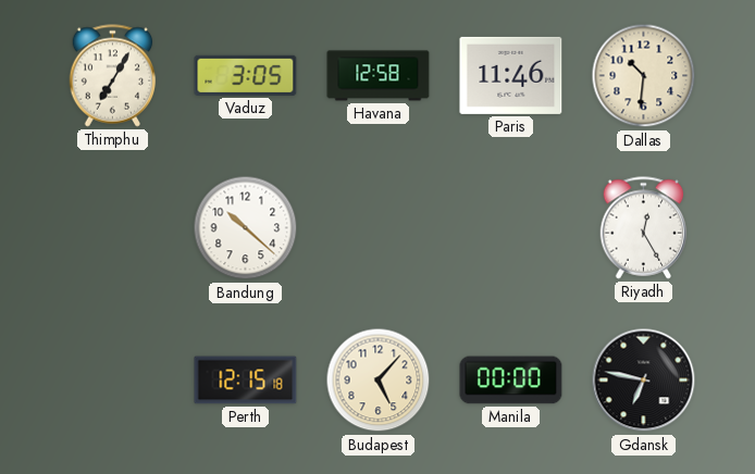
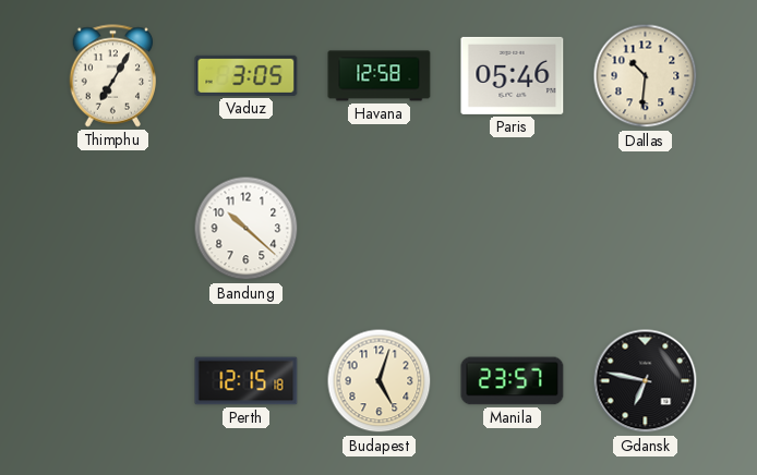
Paris: 11:46 -> 05:46
Riyadh: 12:25 -> none
Budapest: 5:07 -> 5:03
Manila: 00:00 -> 23:57
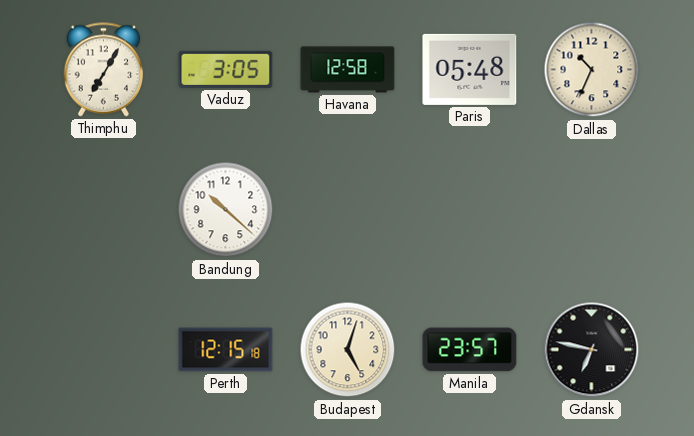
Paris: 05:46 -> 05:48
Dallas: 10:31 -> 10:34
